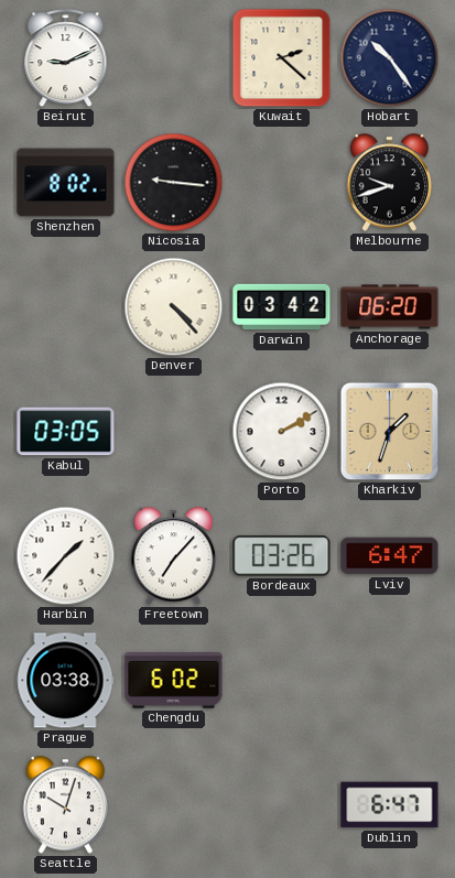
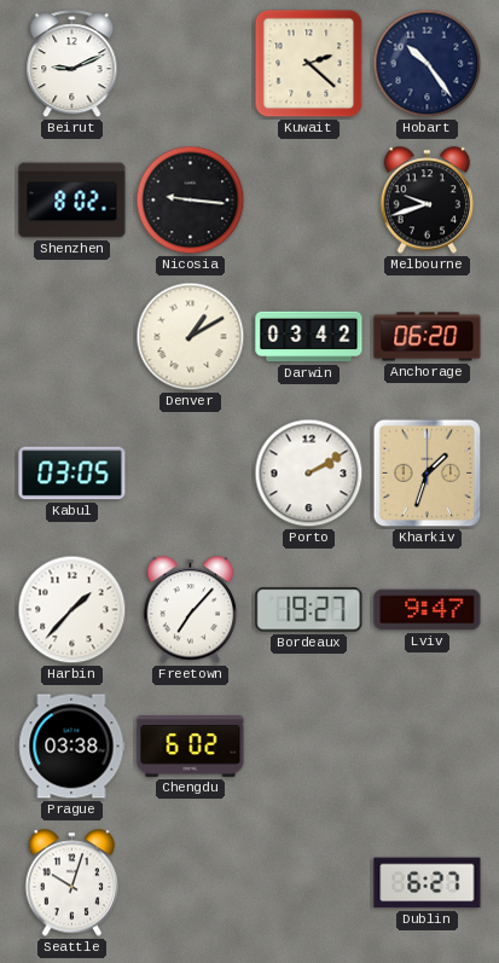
Denver: 4:23 -> 1:10
Bordeaux: 03:26 -> 19:27
Lviv: 6:47 -> 9:47
Dublin: 6:47 -> 6:27
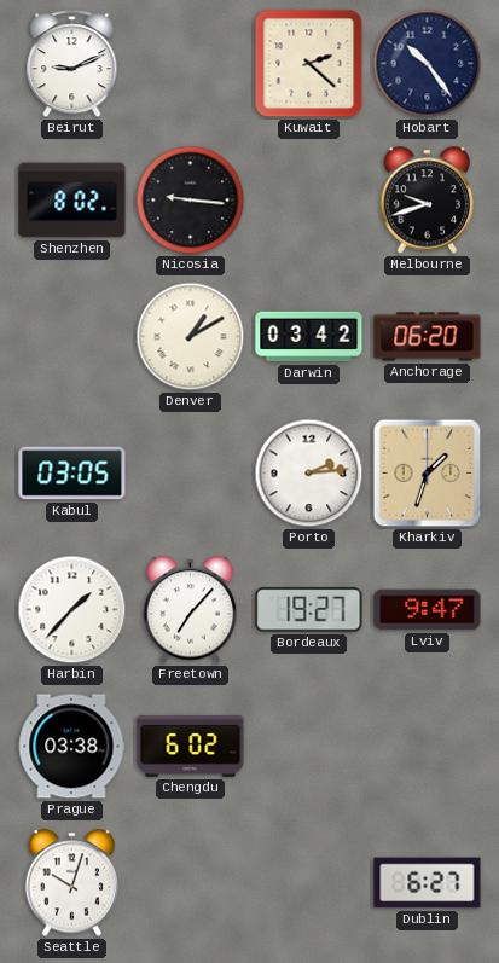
Porto: 2:10 -> 2:14
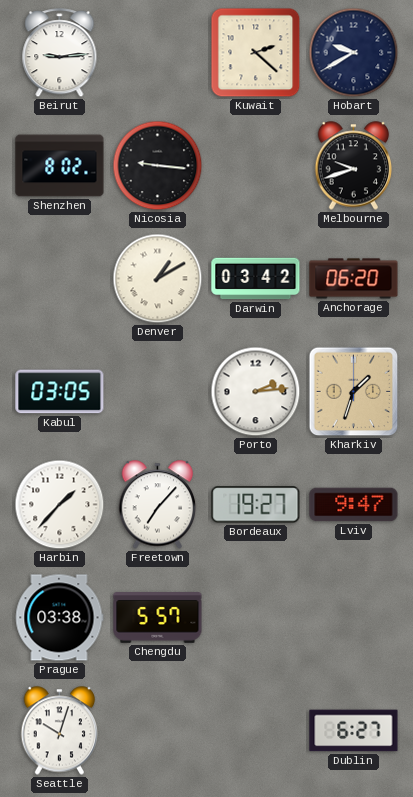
Beirut: 9:11 -> 9:14
Hobart: 10:24 -> 9:40
Chengdu: 6:02 -> 5:57
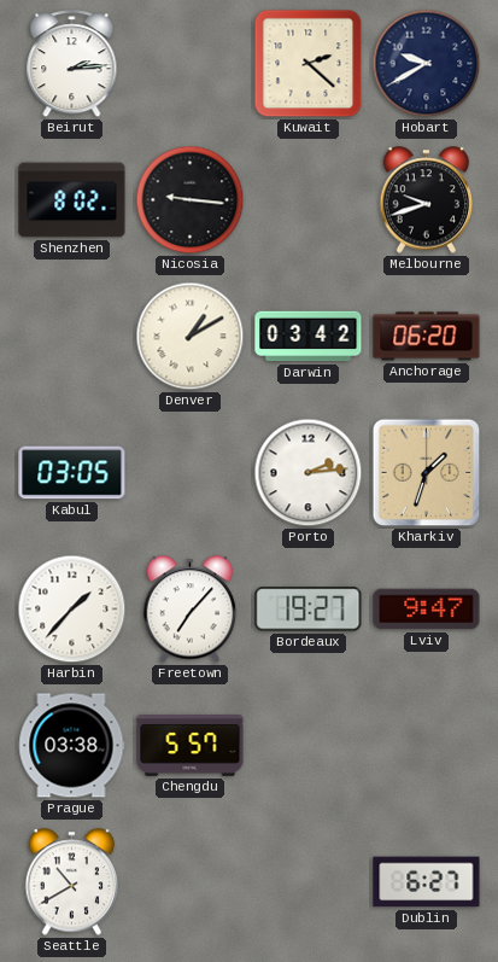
Beirut: 9:14 -> 2:14
Seattle: 10:03 -> 10:40
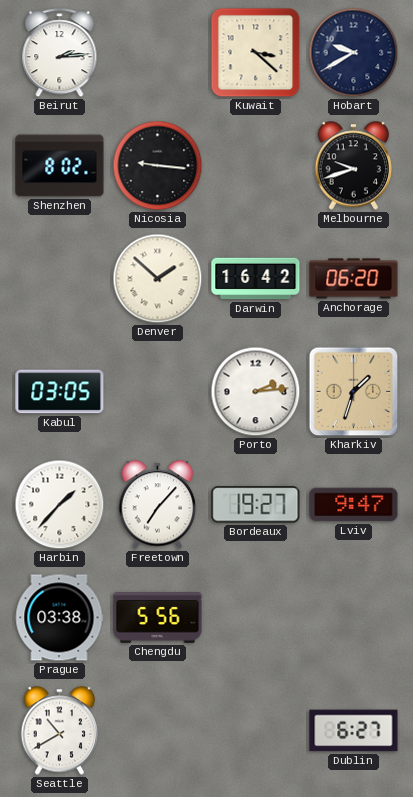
Kuwait: 2:22 -> 3:22
Denver: 1:10 -> 1:52
Darwin: 03:42 -> 16:42
Chengdu: 5:57 -> 5:56
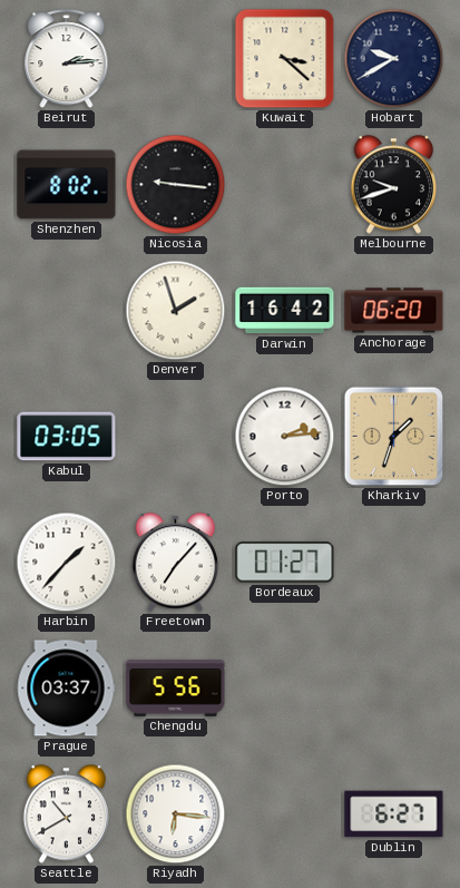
Denver: 1:52 -> 1:57
Bordeaux: 19:27 -> 01:27
Lviv: 9:47 -> none
Prague: 03:38 -> 03:37
Riyadh: none -> 6:16
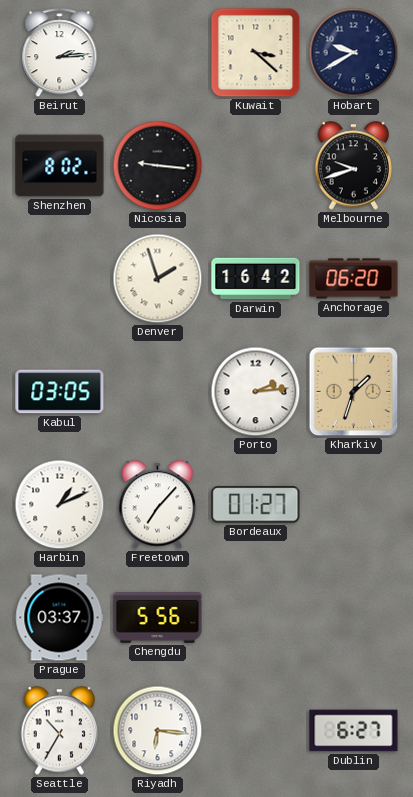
Harbin: 1:37 -> 1:11
Seattle: 10:40 -> 10:35
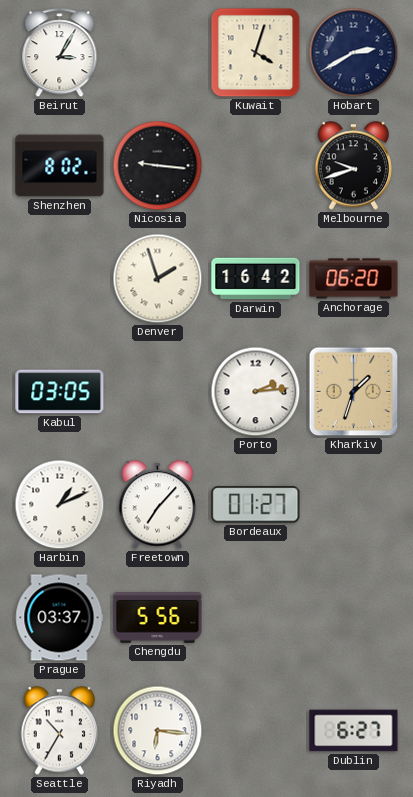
Beirut: 2:14 -> 3:05
Kuwait: 3:22 -> 4:03
Hobart: 9:40 -> 2:40
